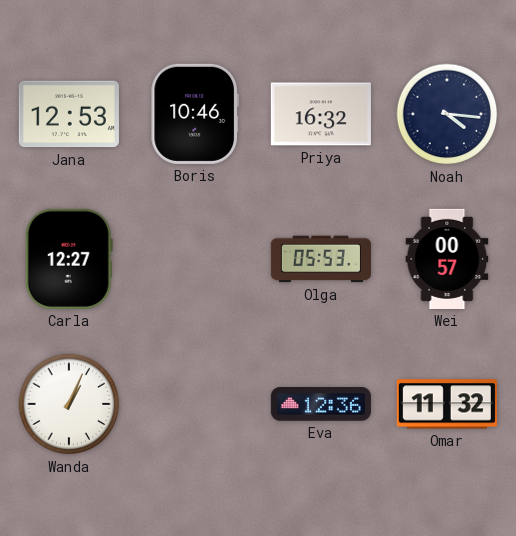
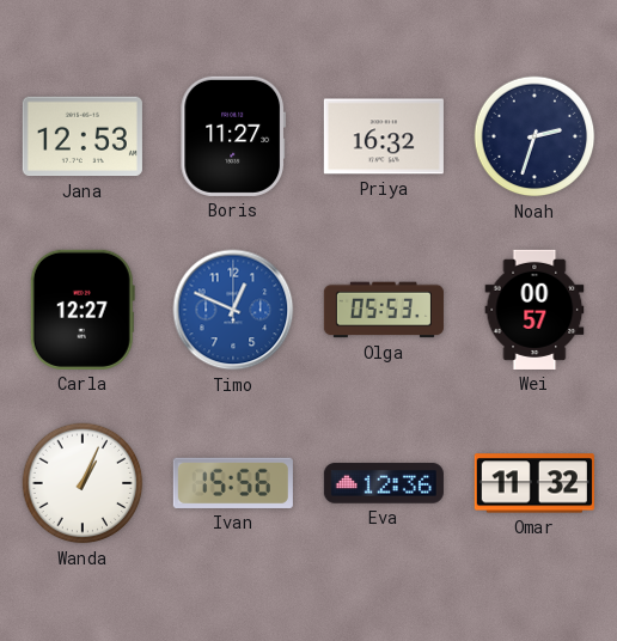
Boris: 10:46 -> 11:27
Noah: 4:16 -> 2:33
Timo: none -> 12:49
Ivan: none -> 15:56
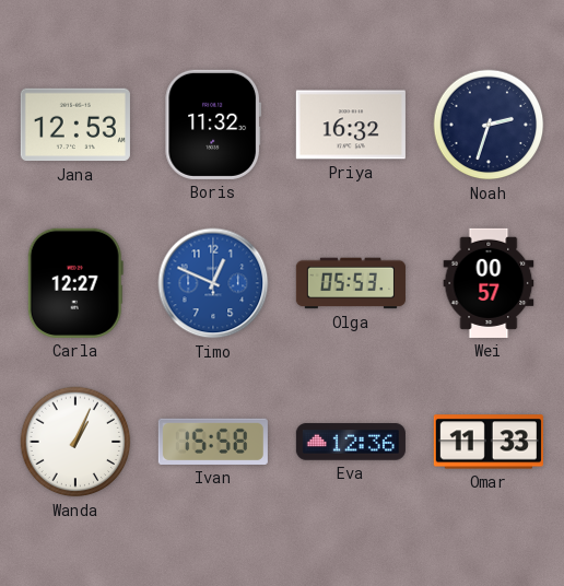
Boris: 11:27 -> 11:32
Ivan: 15:56 -> 15:58
Omar: 11:32 -> 11:33
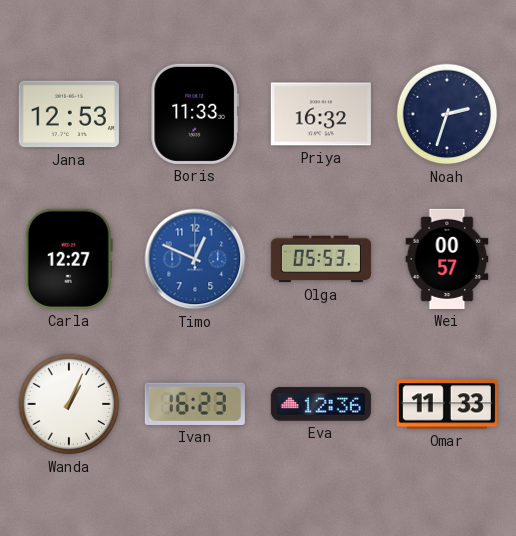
Boris: 11:32 -> 11:33
Ivan: 15:58 -> 16:23
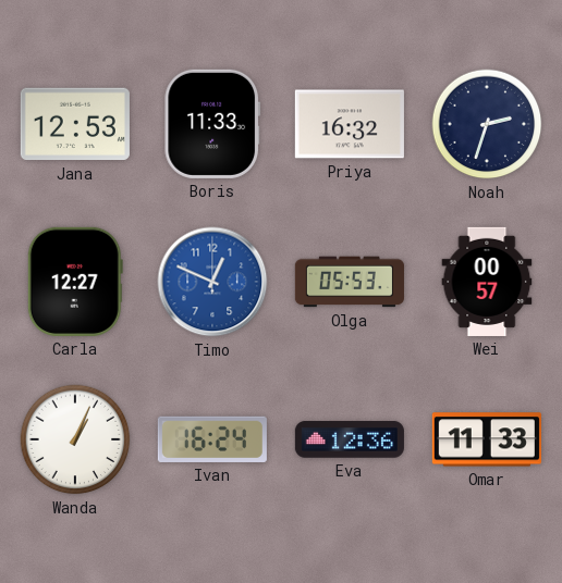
Ivan: 16:23 -> 16:24
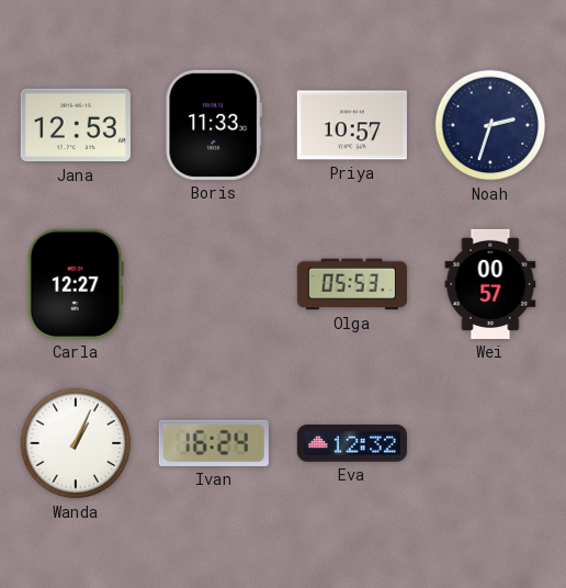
Priya: 16:32 -> 10:57
Timo: 12:49 -> none
Eva: 12:36 -> 12:32
Omar: 11:33 -> none
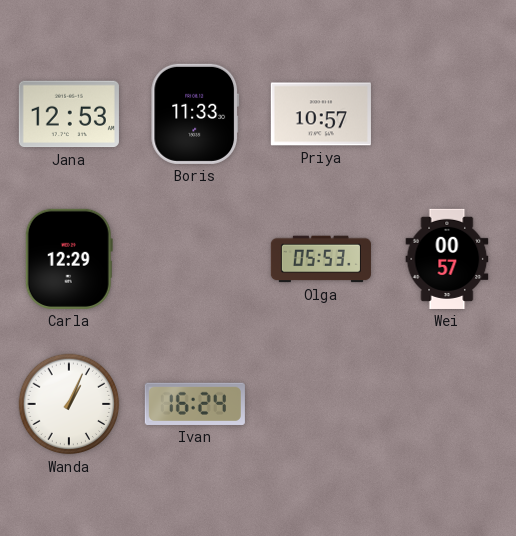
Noah: 2:33 -> none
Carla: 12:27 -> 12:29
Eva: 12:32 -> none
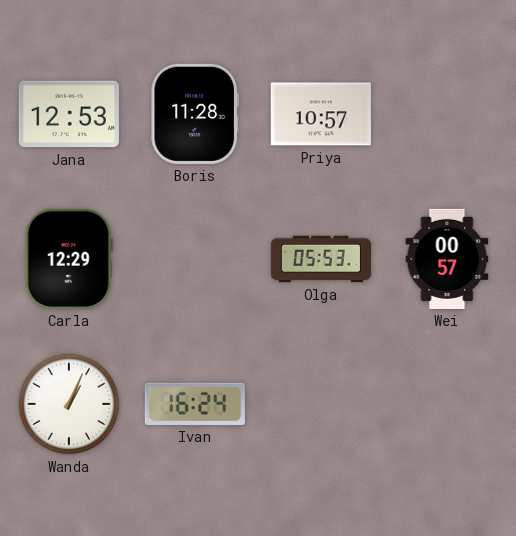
Boris: 11:33 -> 11:28
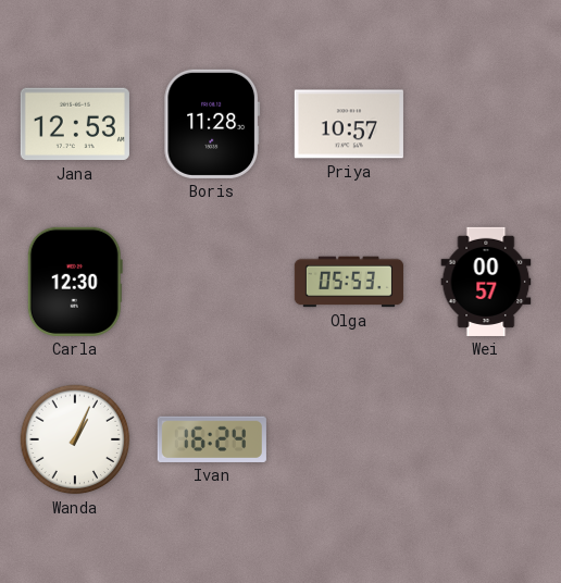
Carla: 12:29 -> 12:30
